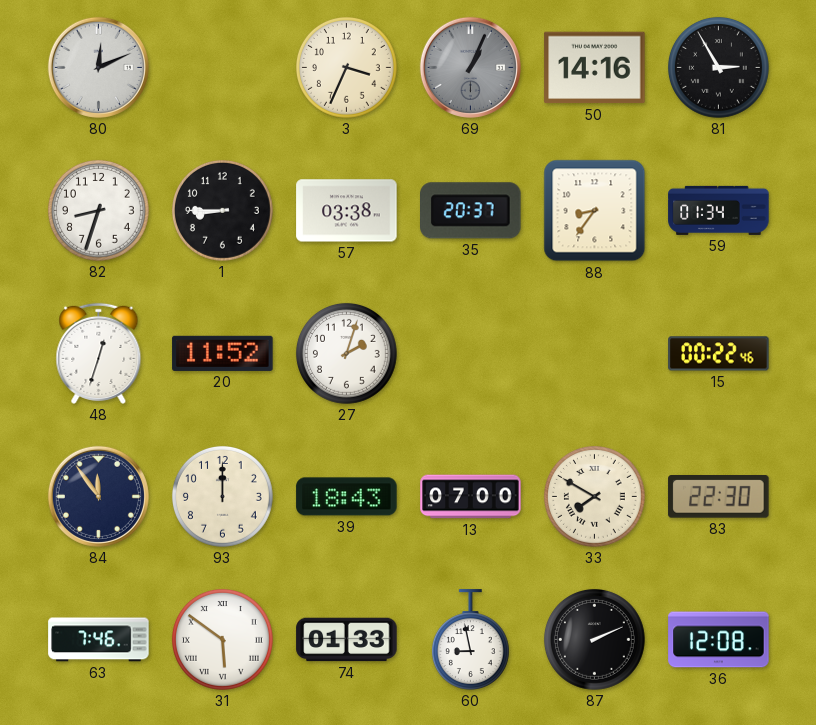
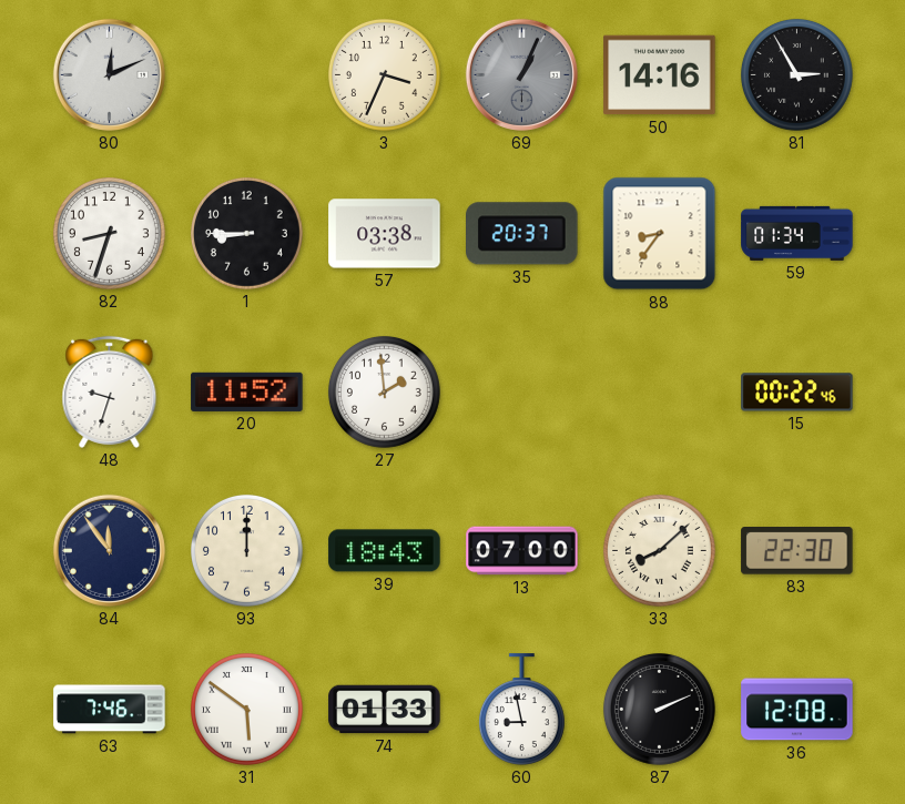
48: 12:33 -> 9:33
27: 2:03 -> 1:59
33: 7:50 -> 8:08
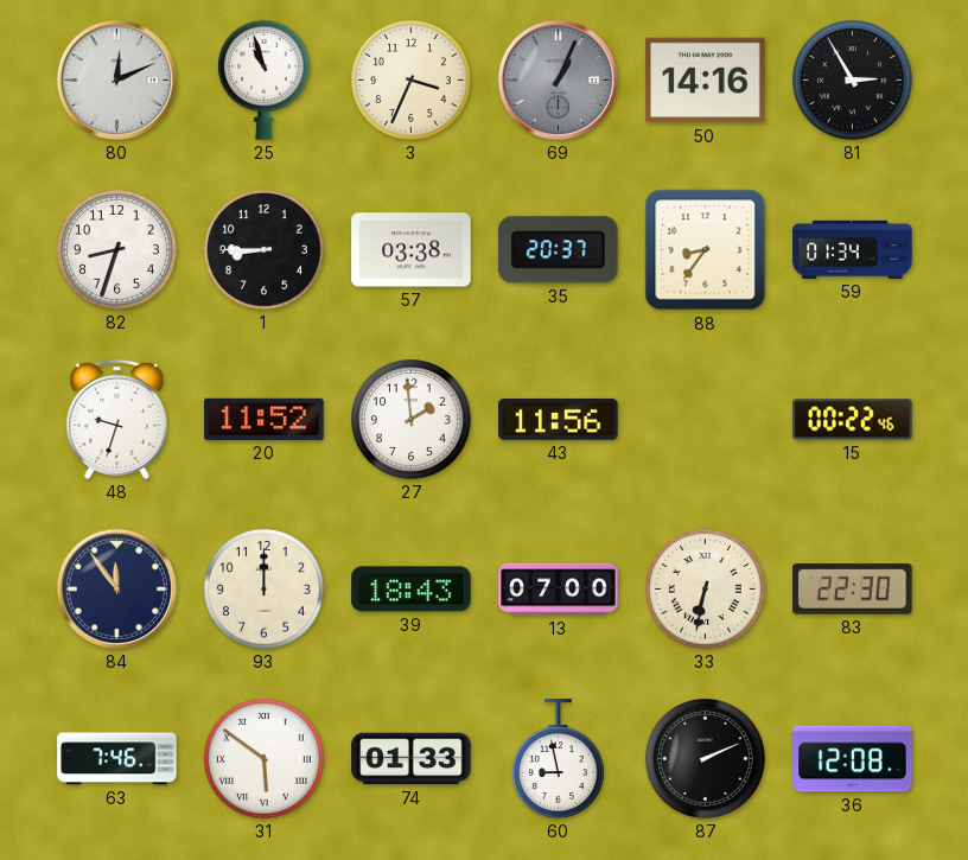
25: none -> 10:57
43: none -> 11:56
33: 8:08 -> 6:32
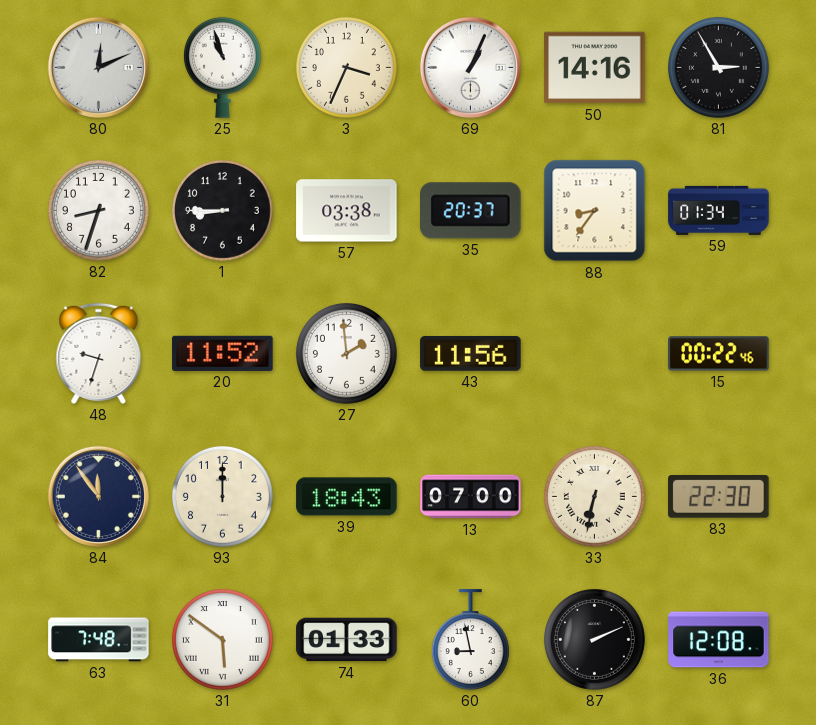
69 dial: grey -> white
63: 7:46 -> 7:48
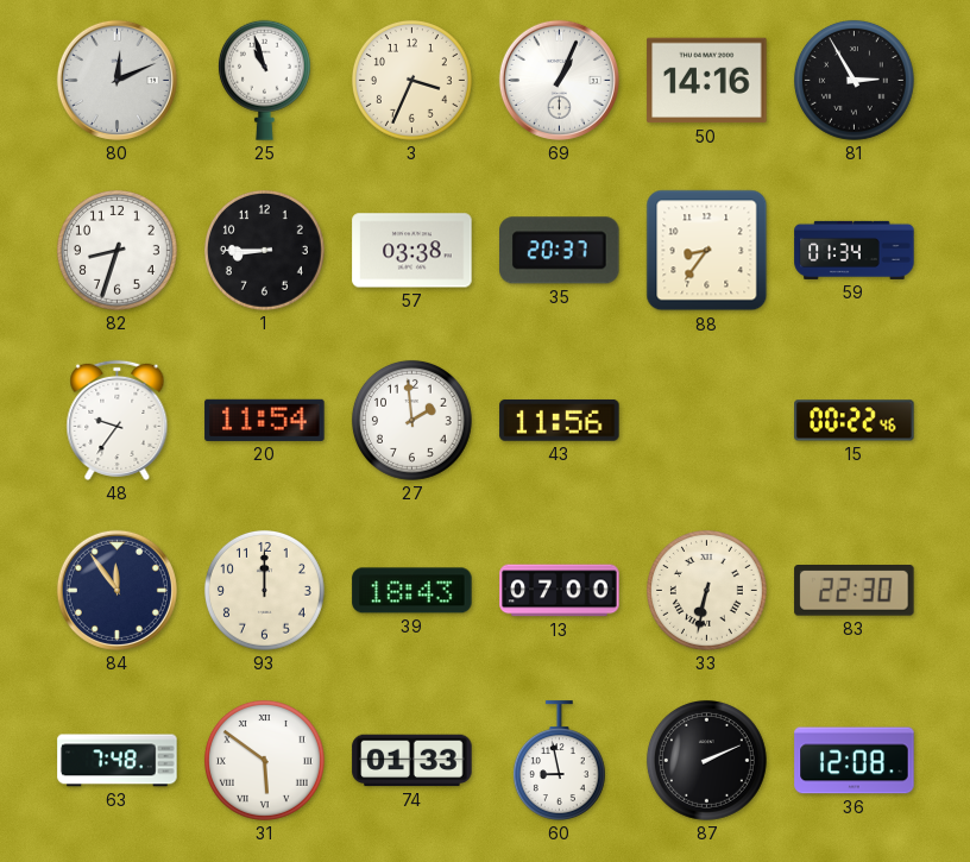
48: 9:33 -> 9:36
20: 11:52 -> 11:54
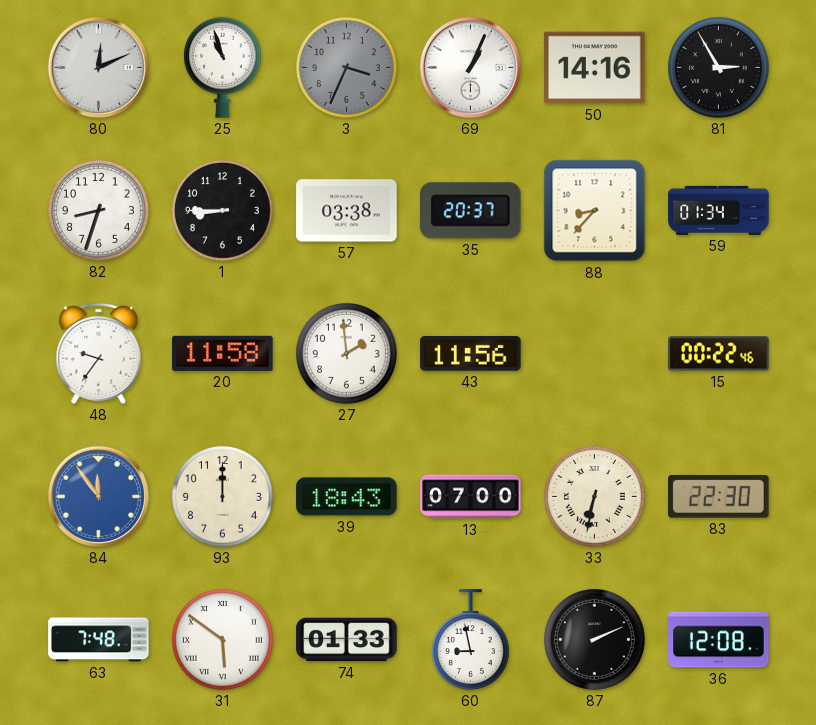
3 dial: cream -> grey
88: 8:36 -> 8:37
20: 11:54 -> 11:58
84 dial: navy -> blue
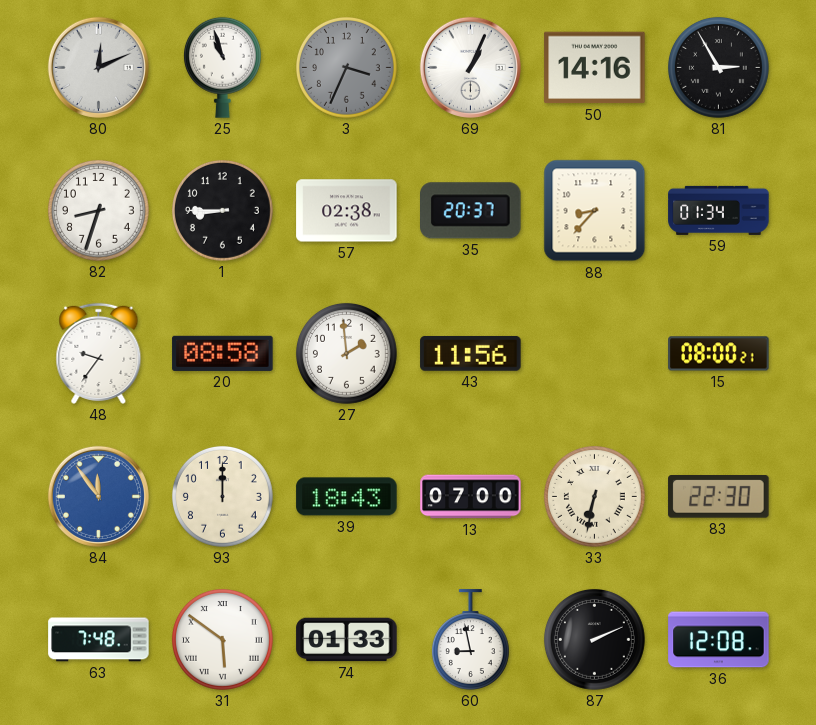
57: 03:38 -> 02:38
20: 11:58 -> 08:58
15: 00:22 -> 08:00
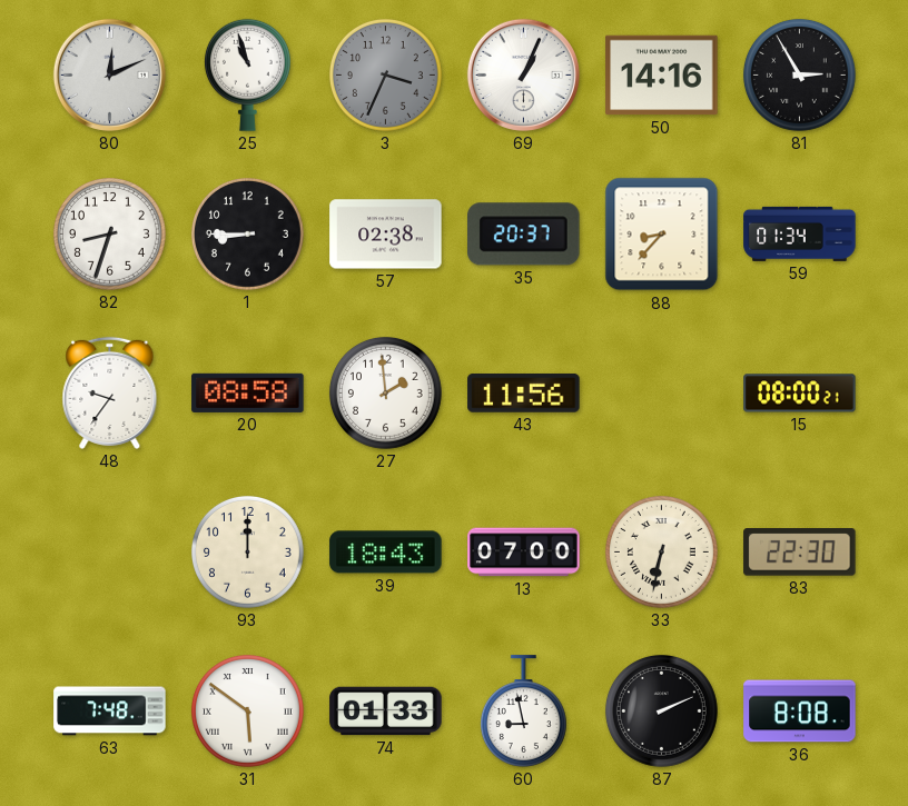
84: 11:54 -> none
36: 12:08 -> 8:08
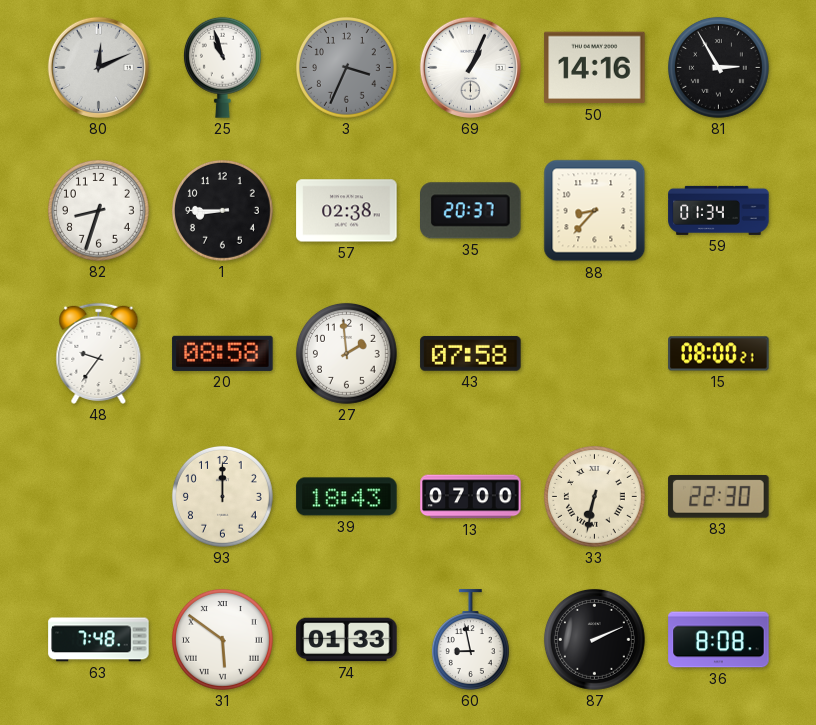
43: 11:56 -> 07:58
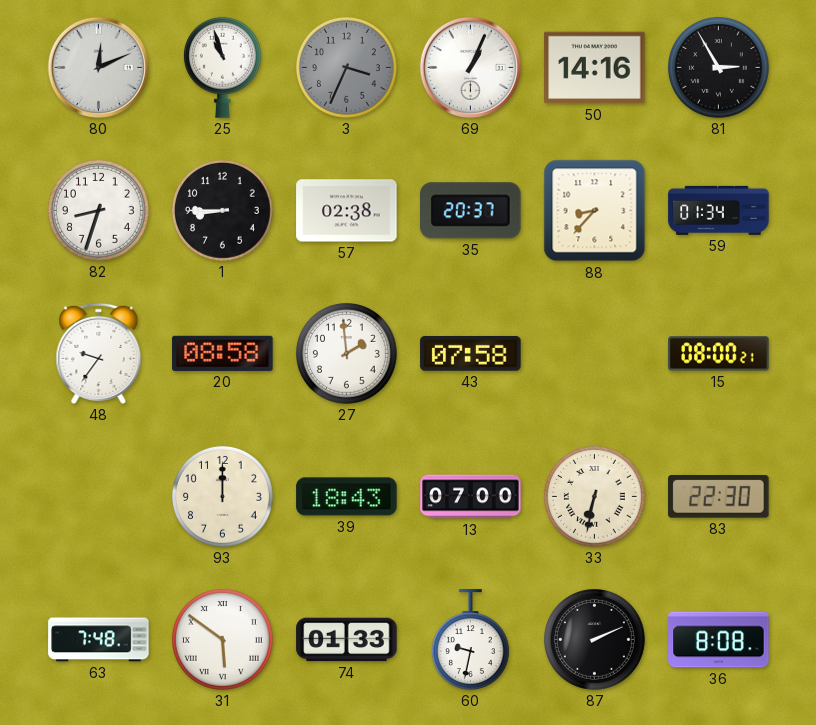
60: 8:58 -> 9:32
